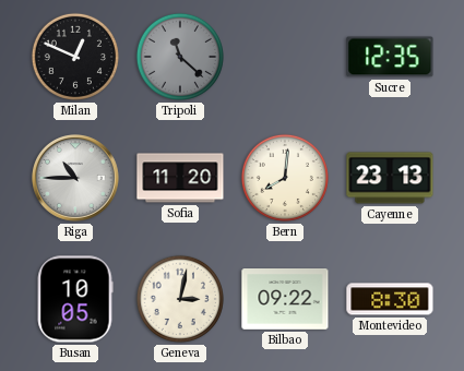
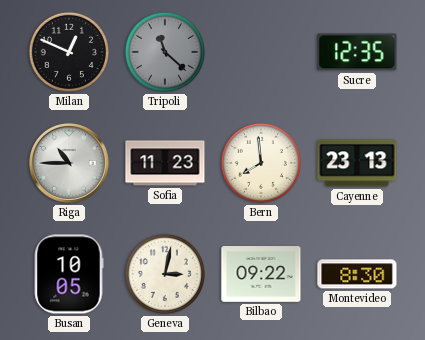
Sofia: 11:20 -> 11:23
Bern: 8:01 -> 7:59
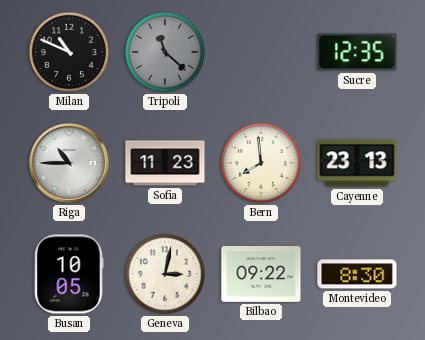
Milan: 12:49 -> 10:49
